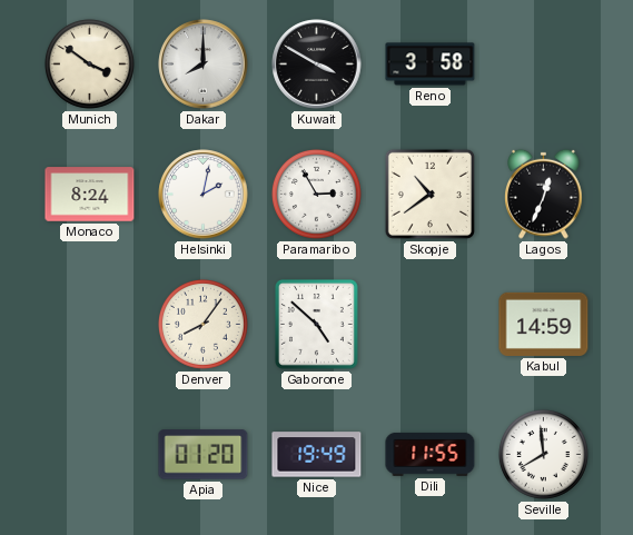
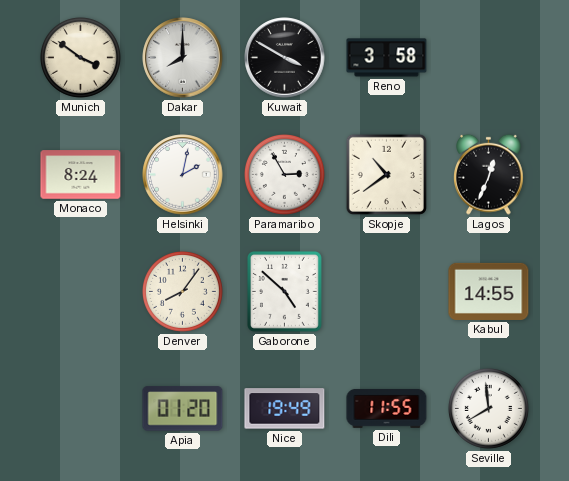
Kabul: 14:59 -> 14:55
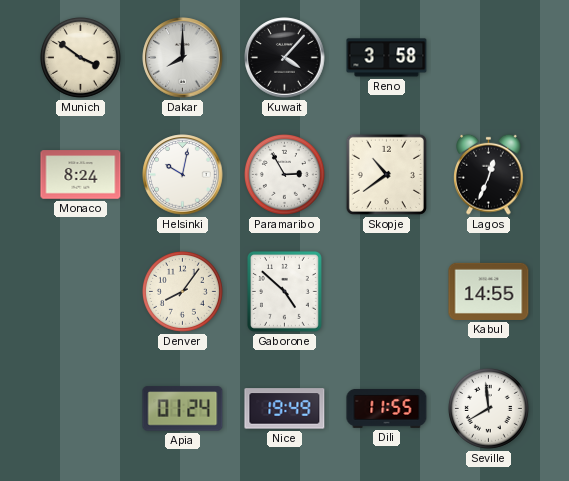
Kuwait: 3:50 -> 4:07
Helsinki: 2:02 -> 10:02
Apia: 01:20 -> 01:24
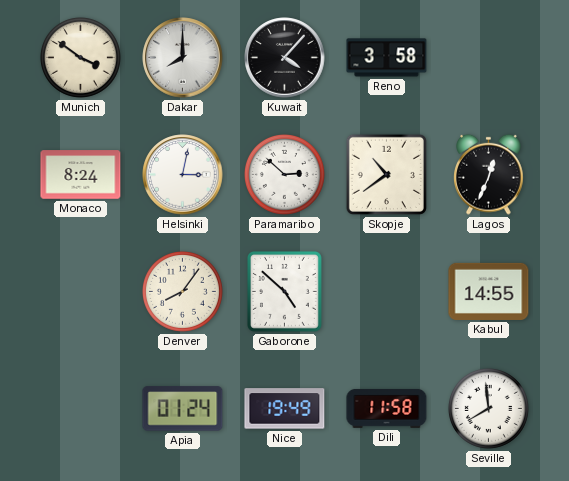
Helsinki: 10:02 -> 3:02
Paramaribo: 2:55 -> 2:52
Dili: 11:55 -> 11:58
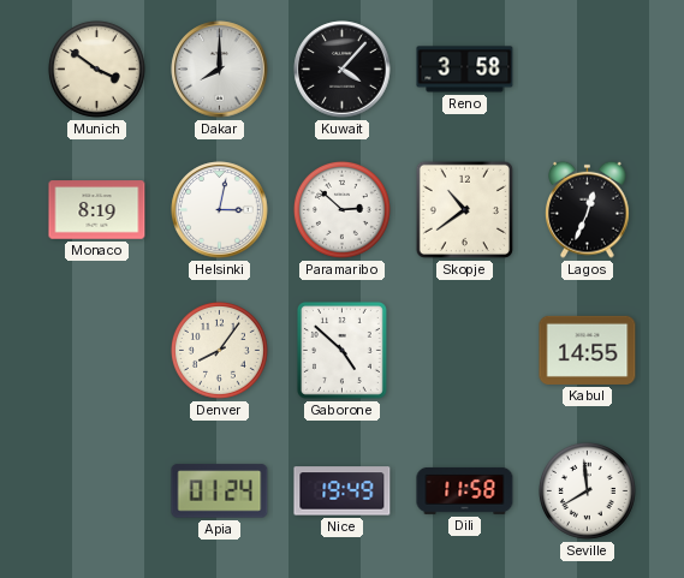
Monaco: 8:24 -> 8:19
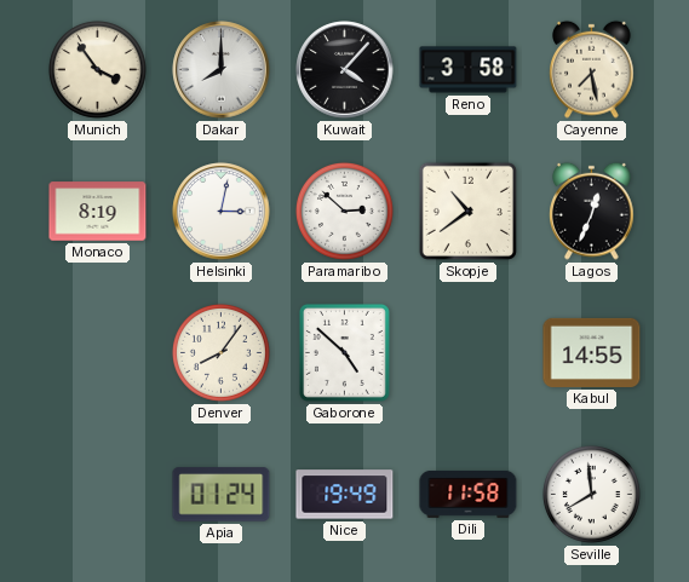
Munich: 3:51 -> 3:54
Cayenne: none -> 7:28
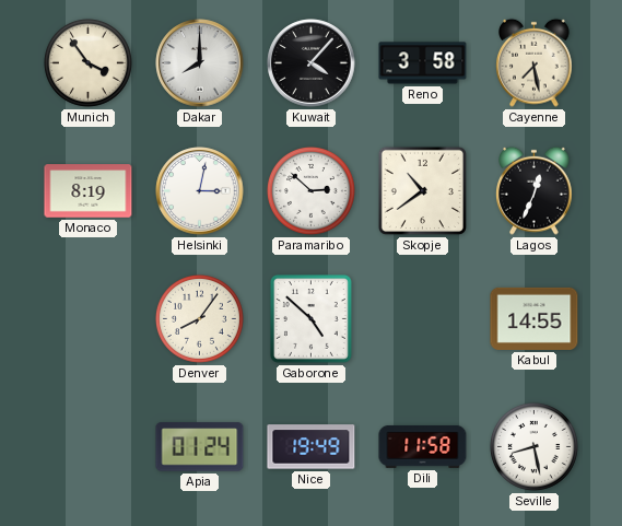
Seville: 7:59 -> 8:28
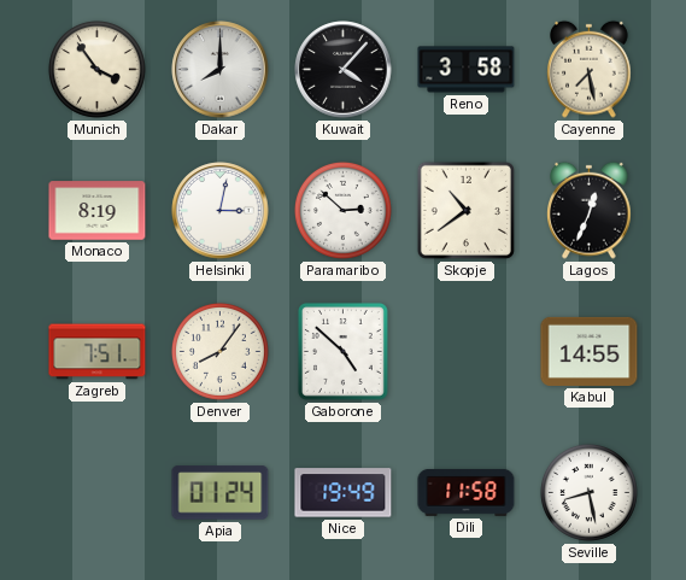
Zagreb: none -> 7:51
